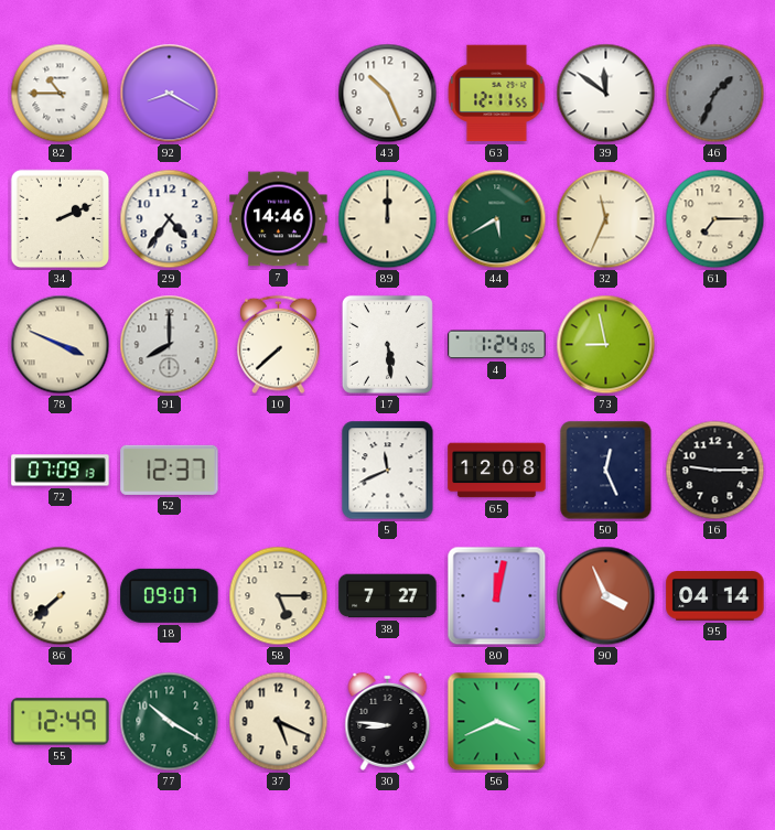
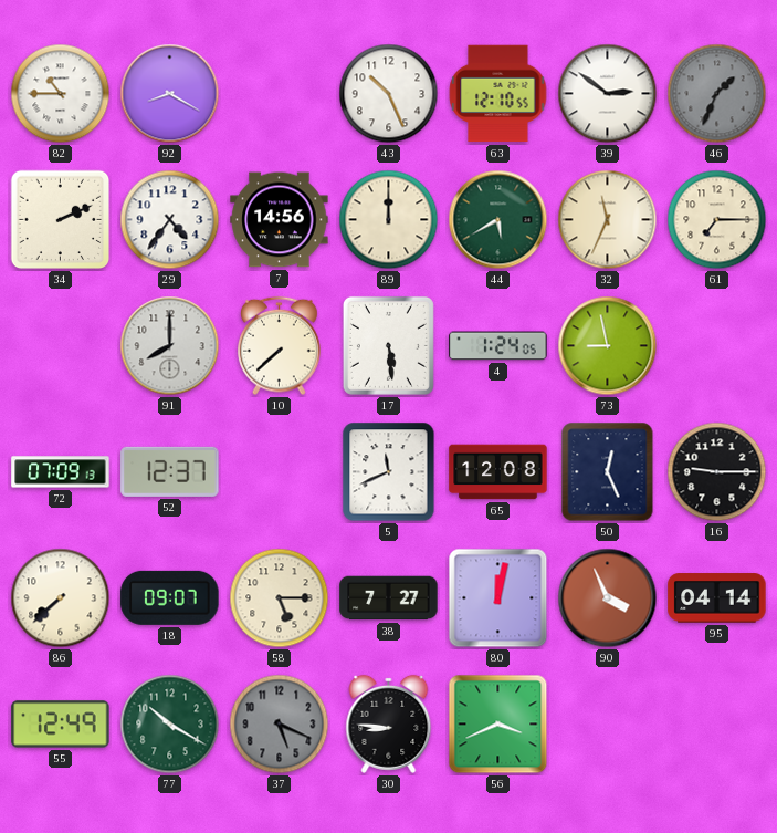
63: 12:11 -> 12:10
39: 11:51 -> 2:51
7: 14:46 -> 14:56
78: 3:49 -> none
37 dial: cream -> grey
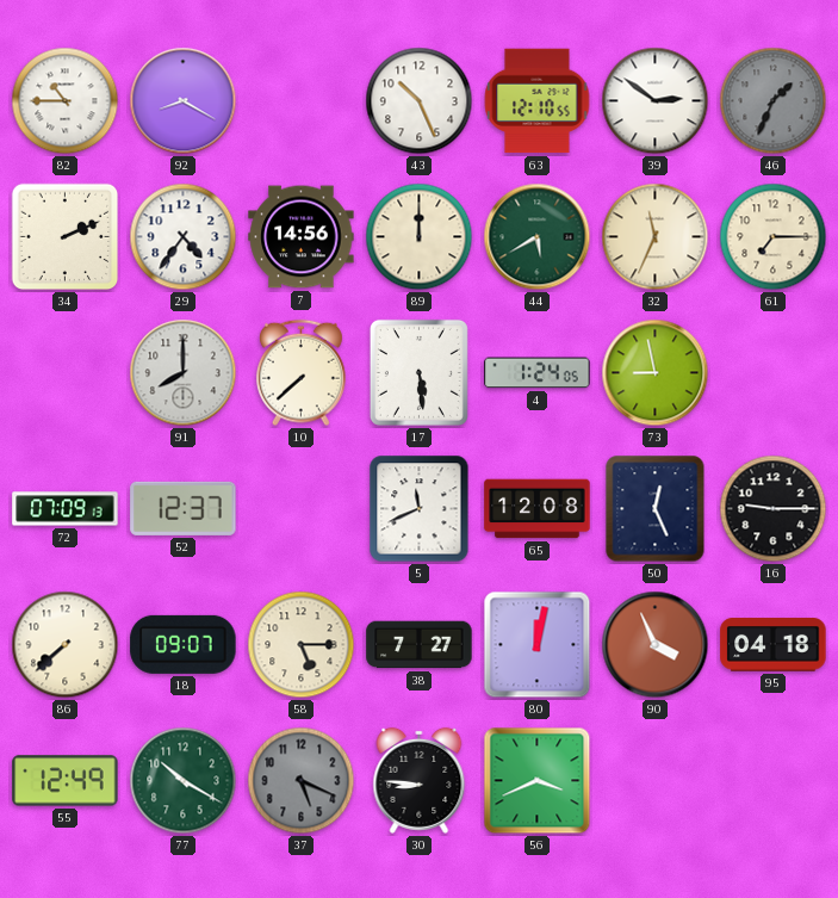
95: 04:14 -> 04:18
